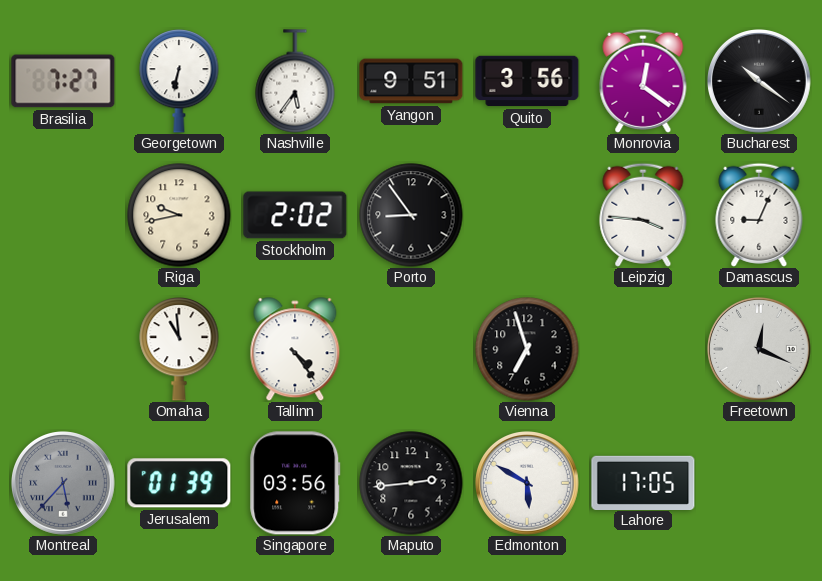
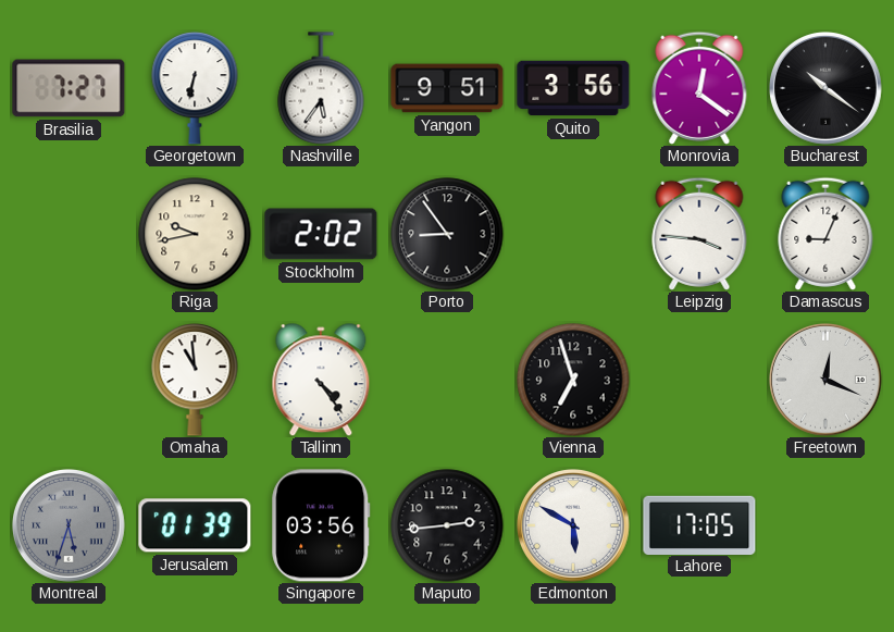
Montreal: 5:37 -> 5:33
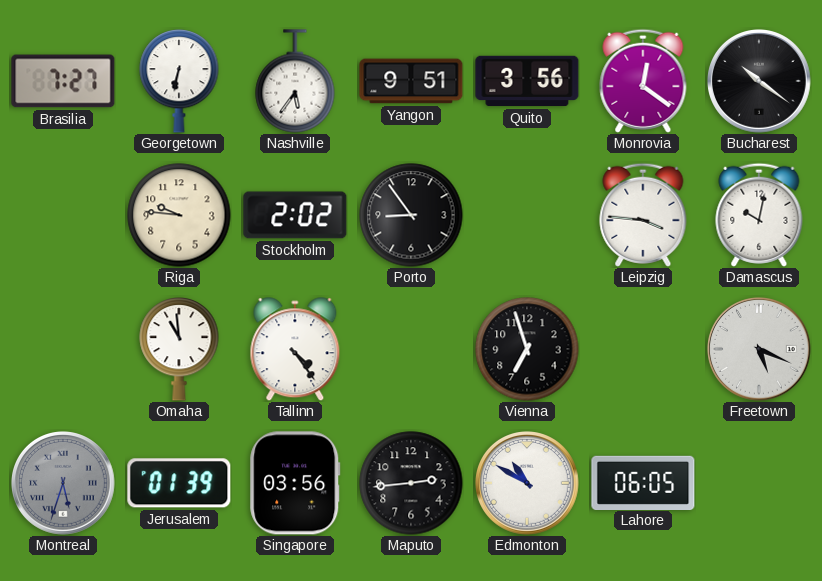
Riga: 9:43 -> 9:46
Damascus: 9:04 -> 10:02
Freetown: 12:19 -> 5:19
Edmonton: 5:50 -> 10:50
Lahore: 17:05 -> 06:05
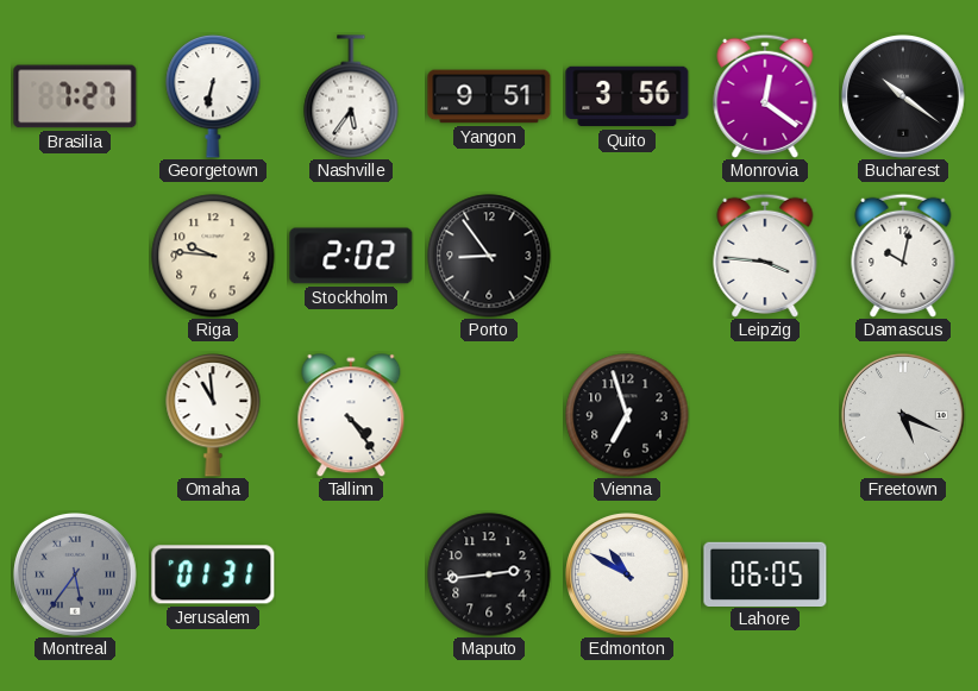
Montreal: 5:33 -> 5:36
Jerusalem: 01:39 -> 01:31
Singapore: 03:56 -> none
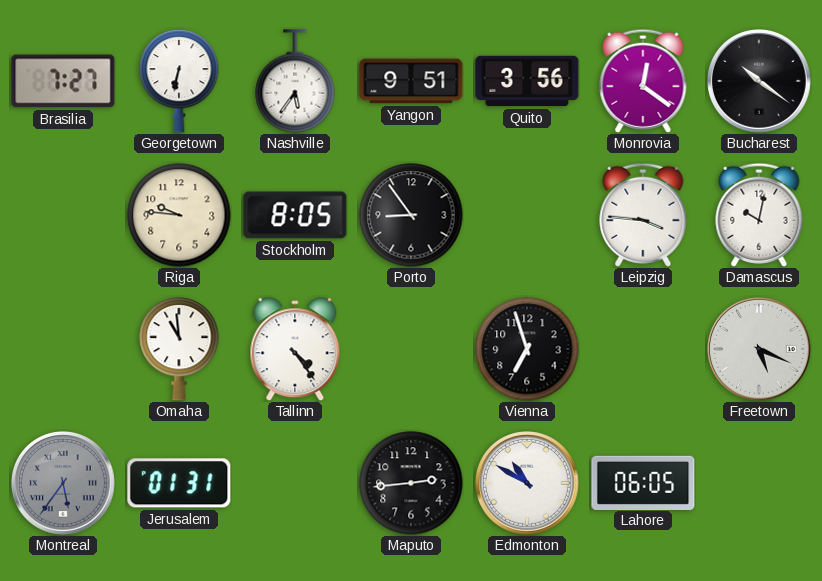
Stockholm: 2:02 -> 8:05
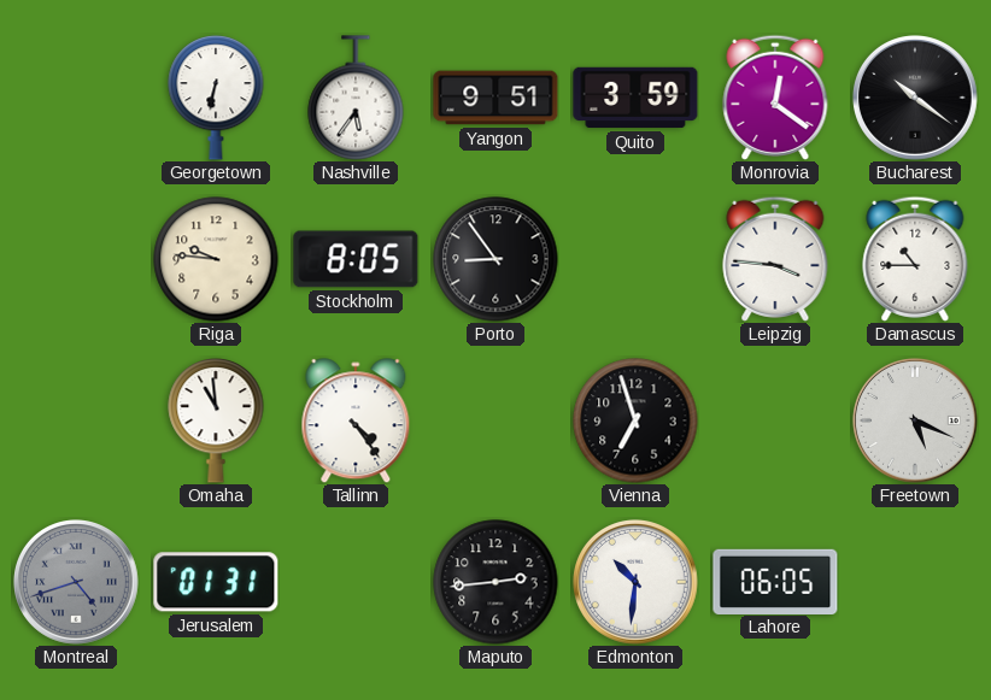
Brasilia: 7:27 -> none
Quito: 3:56 -> 3:59
Damascus: 10:02 -> 10:45
Montreal: 5:36 -> 4:42
Edmonton: 10:50 -> 10:31
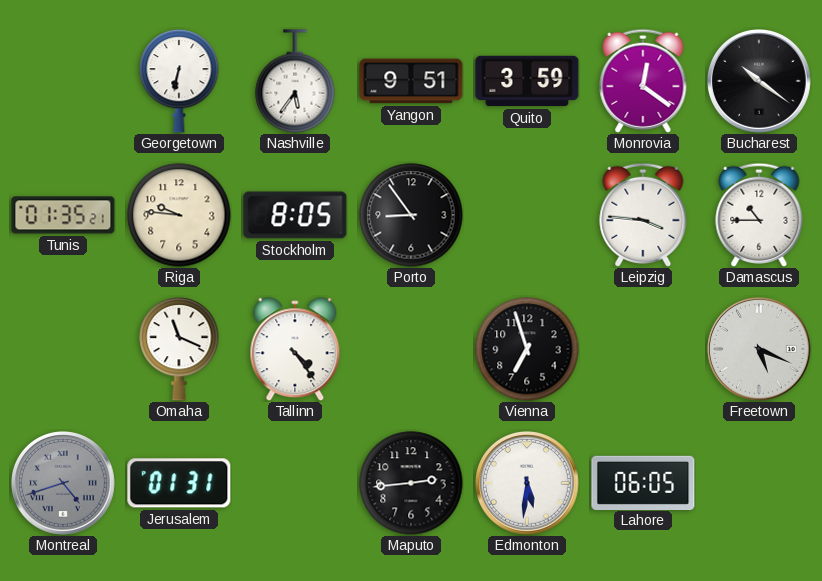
Tunis: none -> 01:35
Omaha: 10:59 -> 11:19
Edmonton: 10:31 -> 5:31
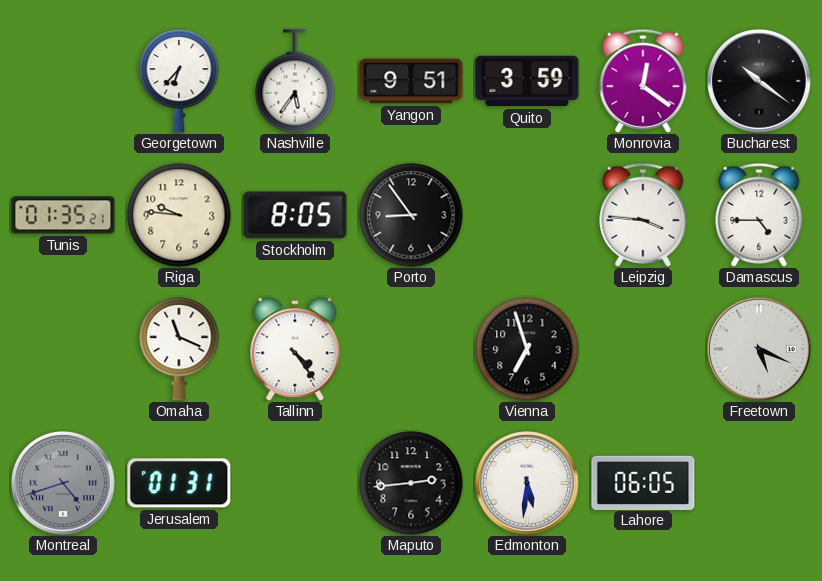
Georgetown: 6:32 -> 6:37
Damascus: 10:45 -> 4:45
